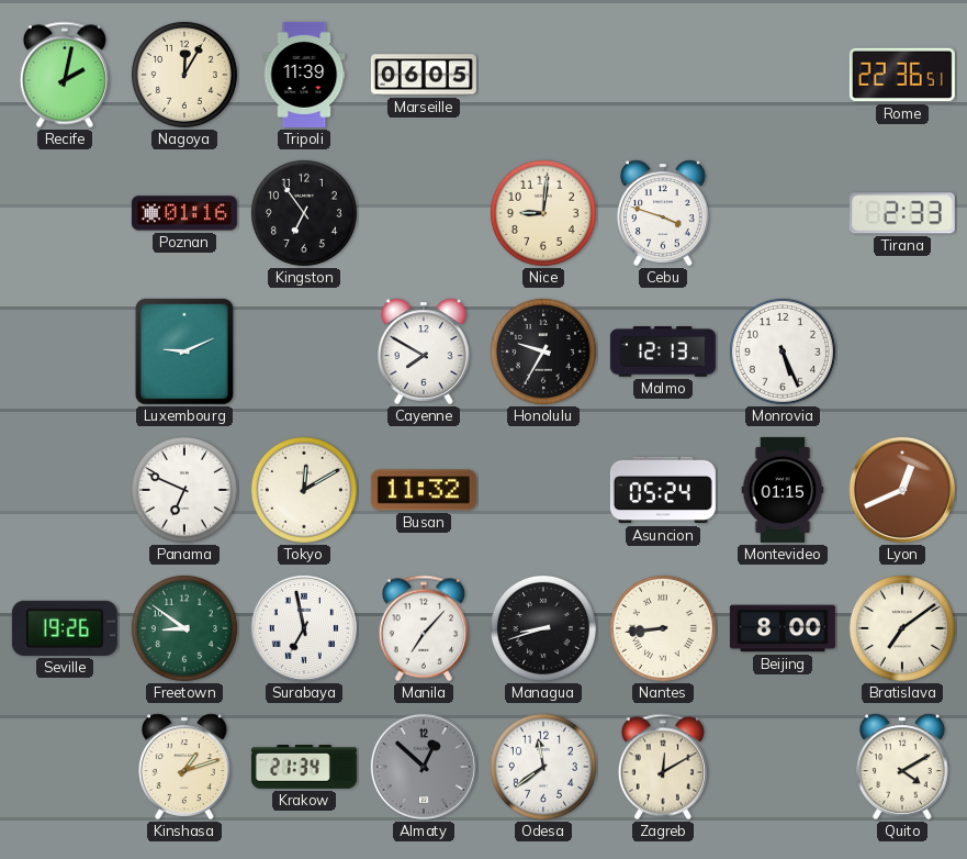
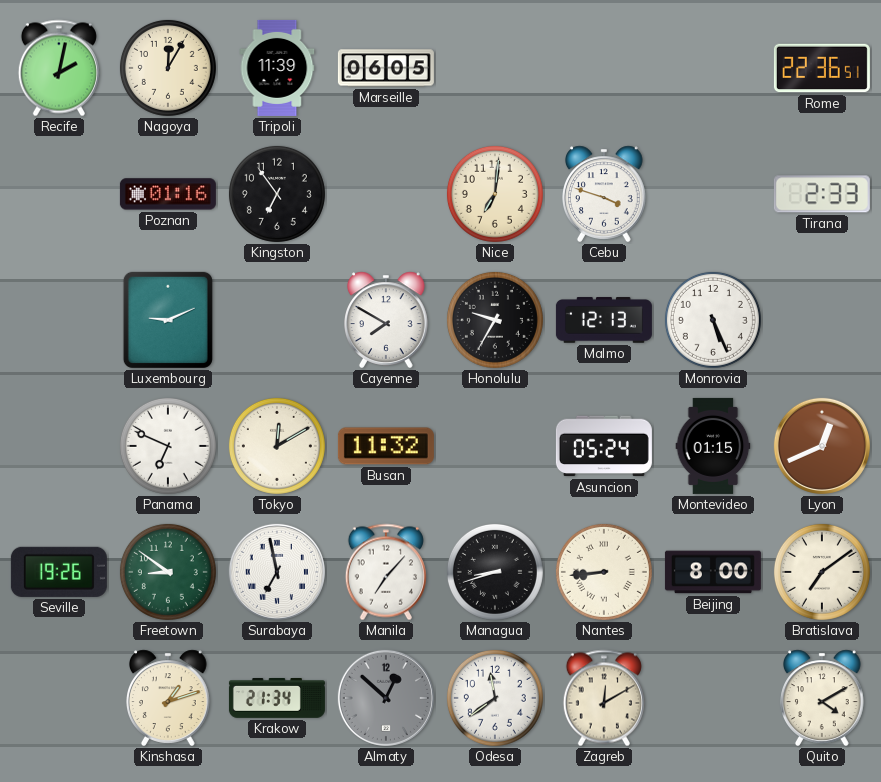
Nice: 9:01 -> 7:01
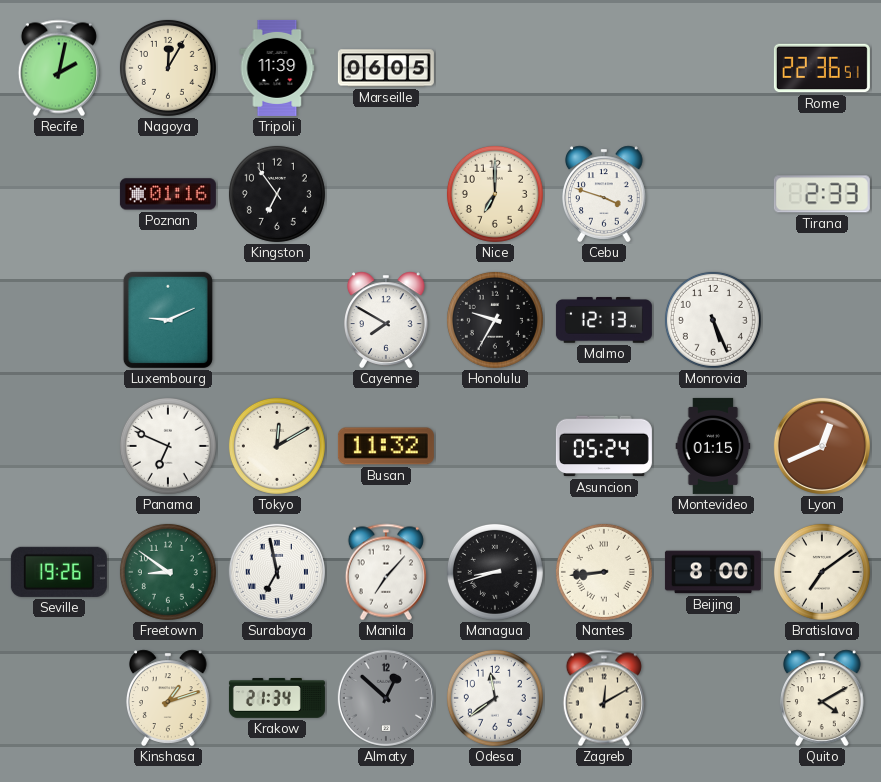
Nice: 7:01 -> 7:00
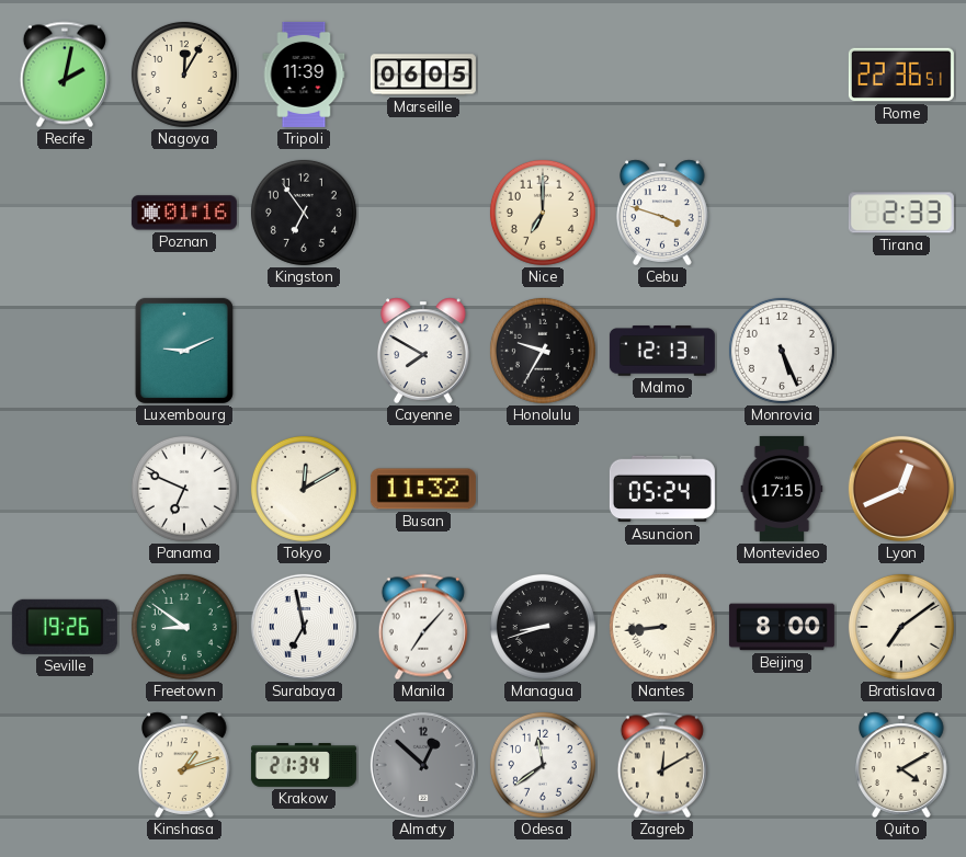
Montevideo: 01:15 -> 17:15
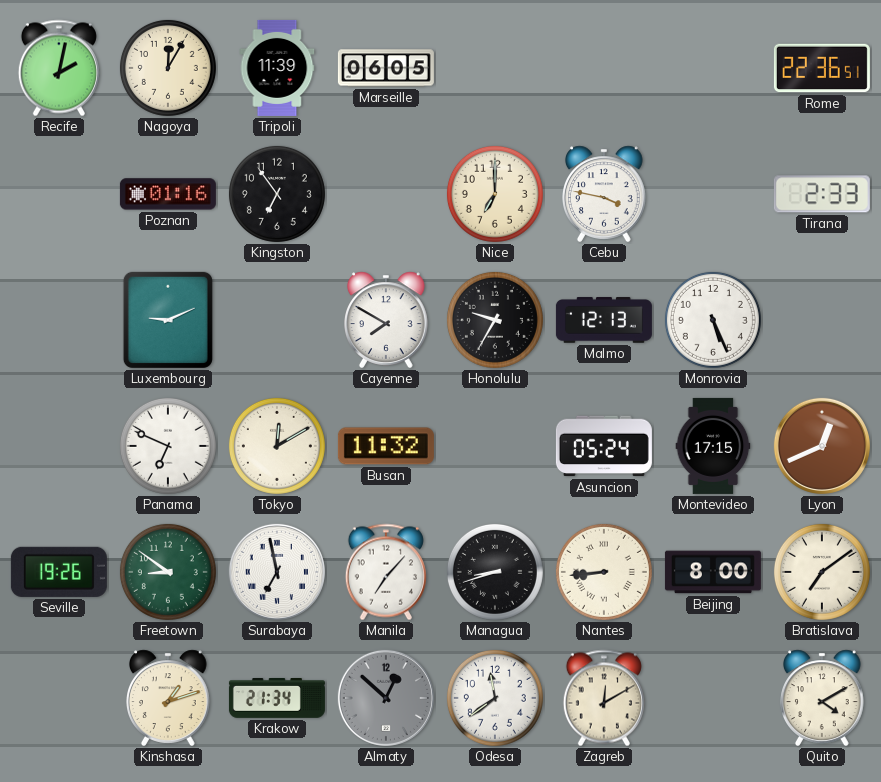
Cebu: 3:48 -> 3:47
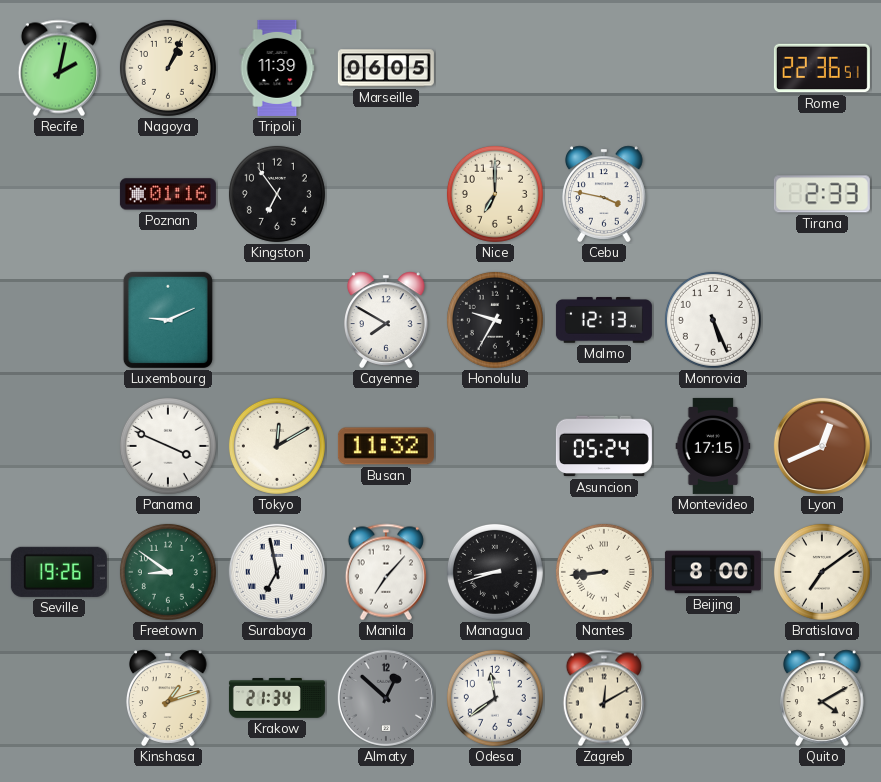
Nagoya: 12:05 -> 1:04
Panama: 6:49 -> 3:49
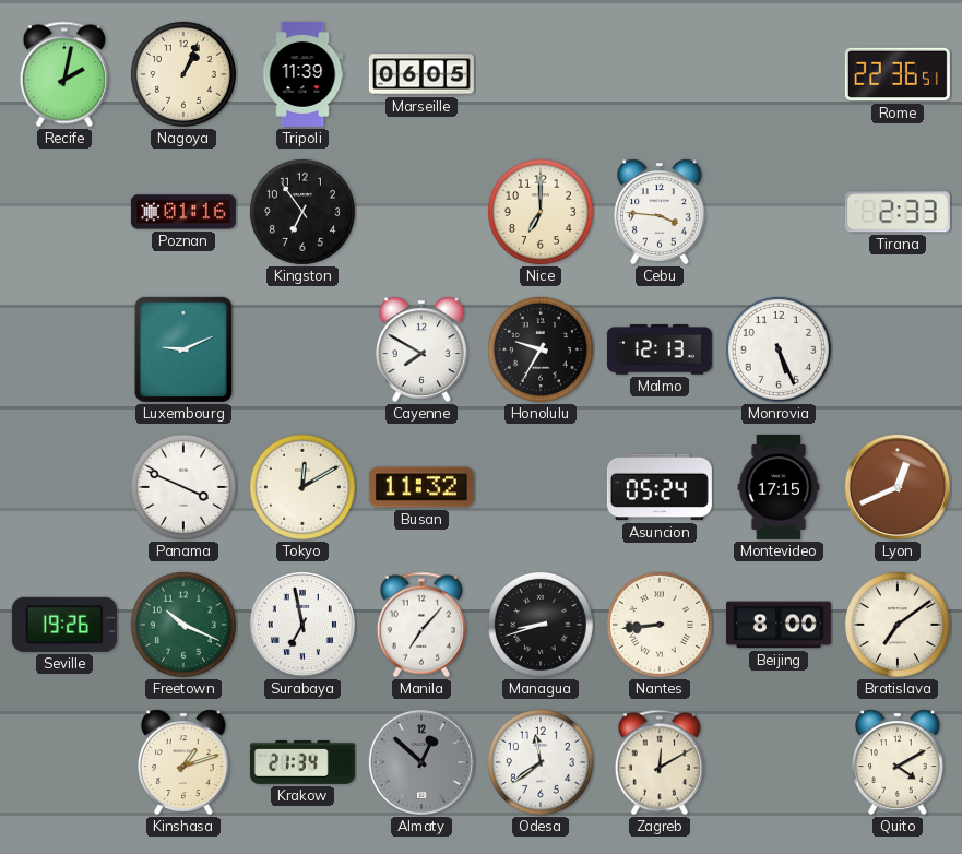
Cebu: 3:47 -> 3:46
Freetown: 8:51 -> 10:19
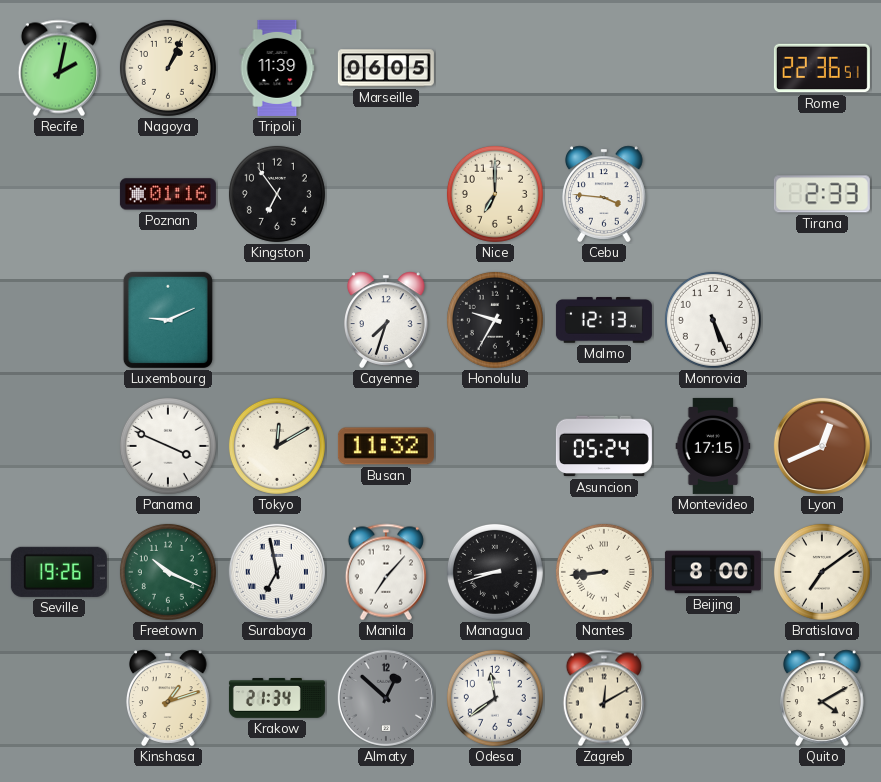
Cayenne: 7:50 -> 7:33
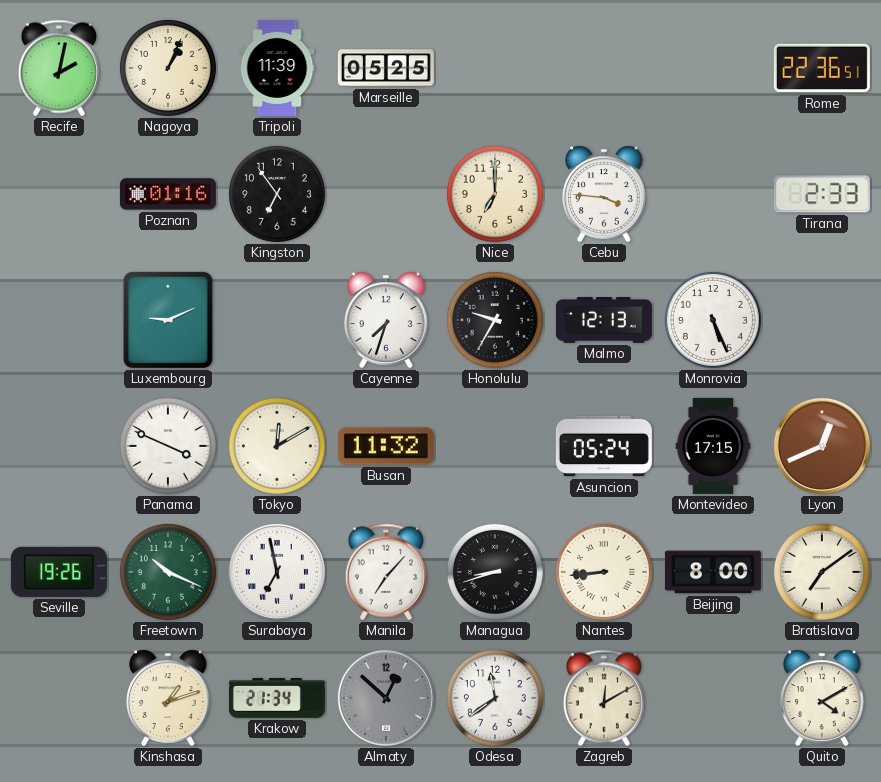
Marseille: 06:05 -> 05:25
